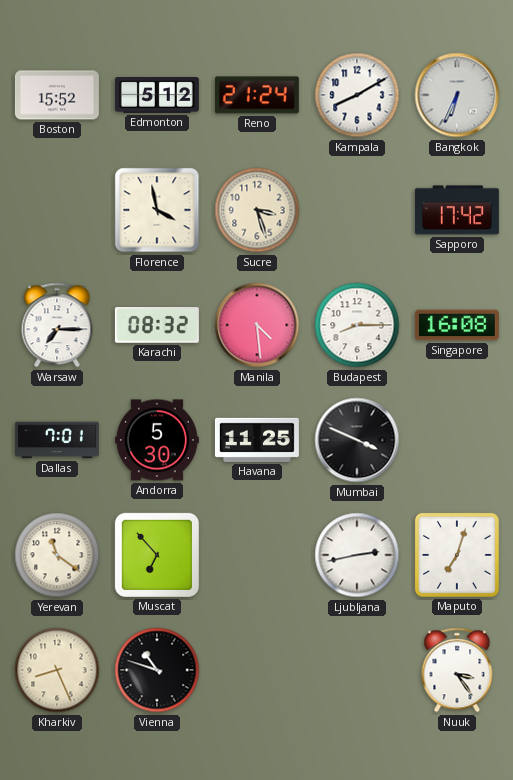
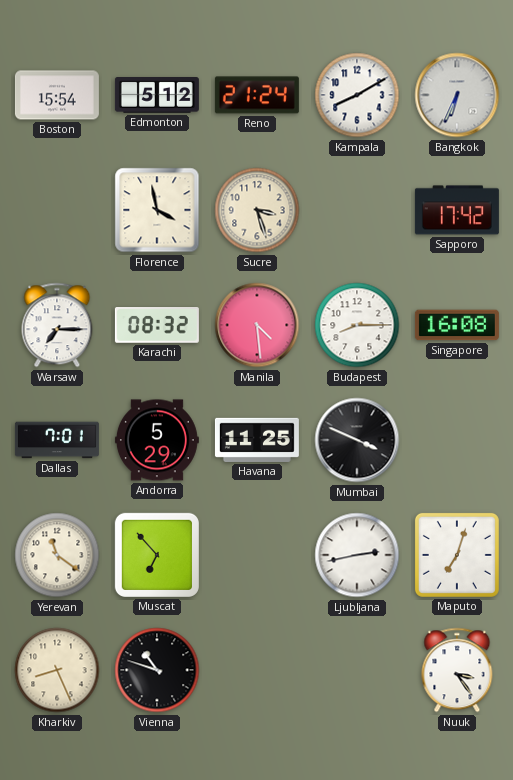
Boston: 15:52 -> 15:54
Andorra: 5:30 -> 5:29
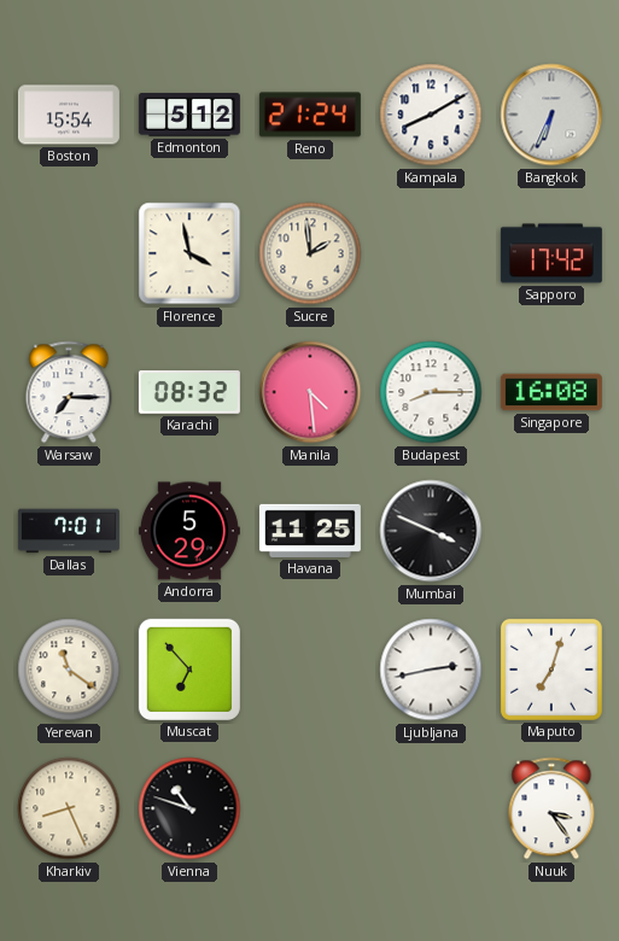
Sucre: 3:27 -> 1:59
